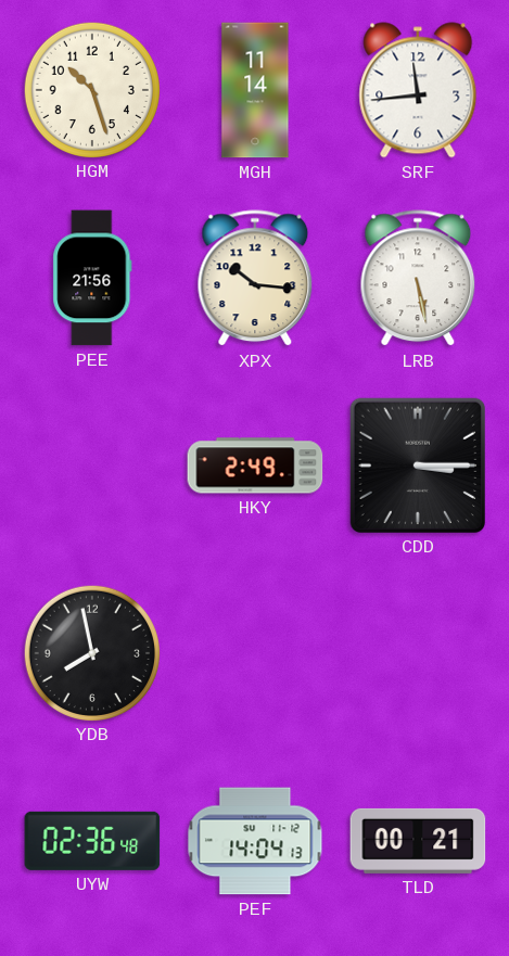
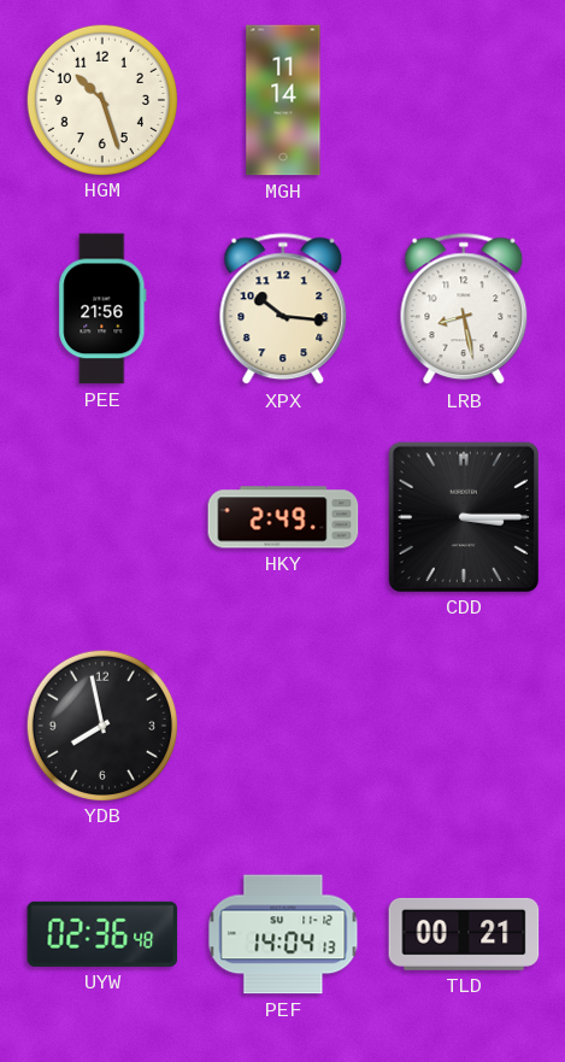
SRF: 11:44 -> none
LRB: 5:28 -> 8:28
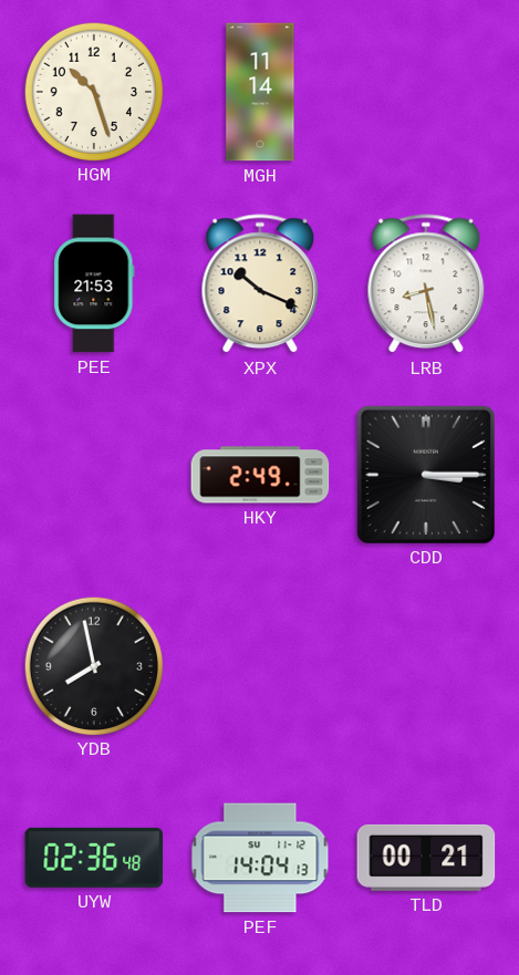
PEE: 21:56 -> 21:53
XPX: 10:16 -> 10:19
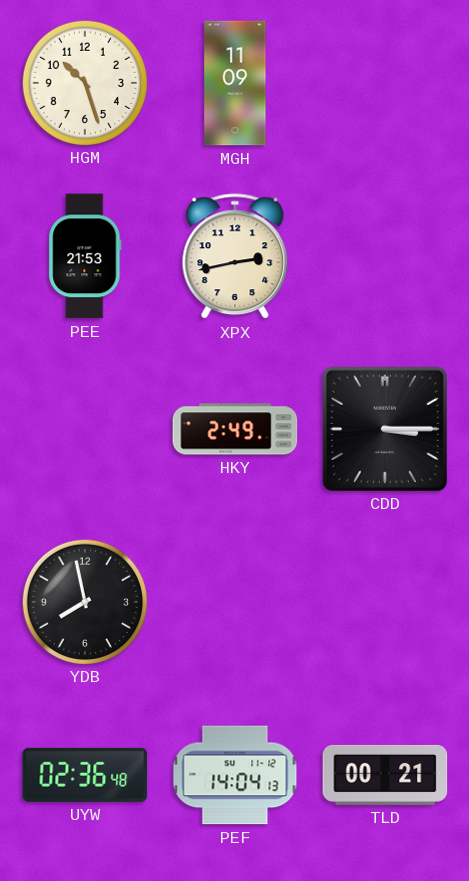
MGH: 11:14 -> 11:09
XPX: 10:19 -> 2:43
LRB: 8:28 -> none
